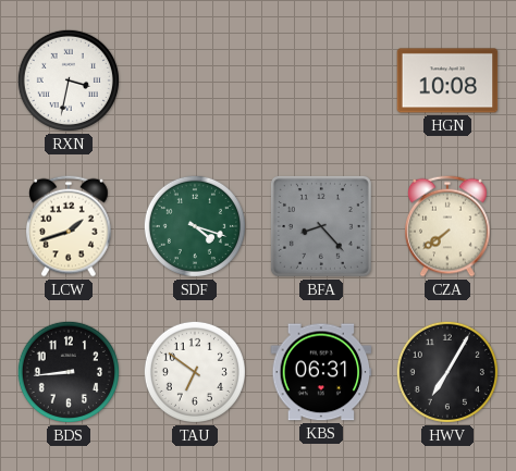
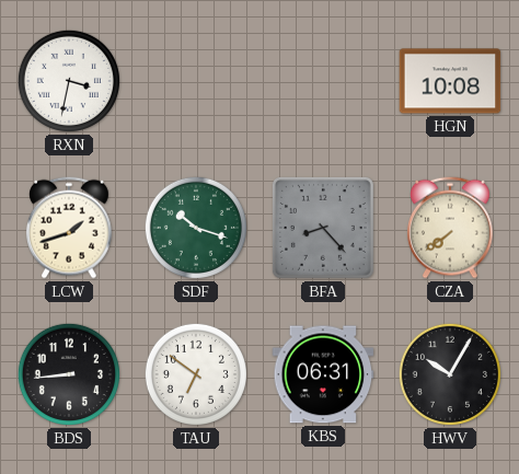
SDF: 4:18 -> 10:18
HWV: 7:05 -> 10:05
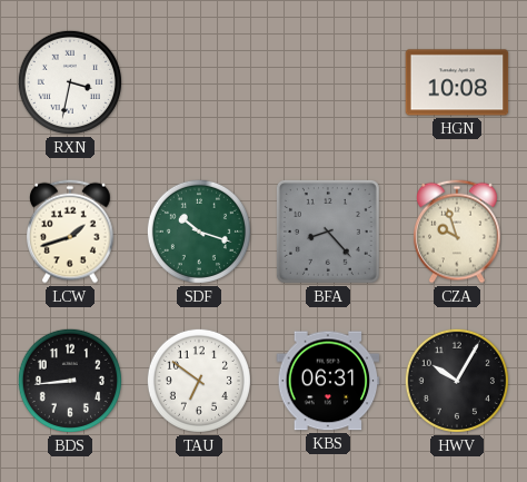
CZA: 7:39 -> 9:57
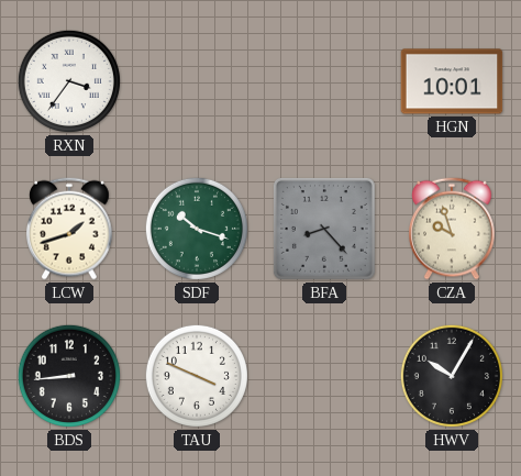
RXN: 3:32 -> 3:36
HGN: 10:08 -> 10:01
TAU: 6:51 -> 3:49
KBS: 06:31 -> none
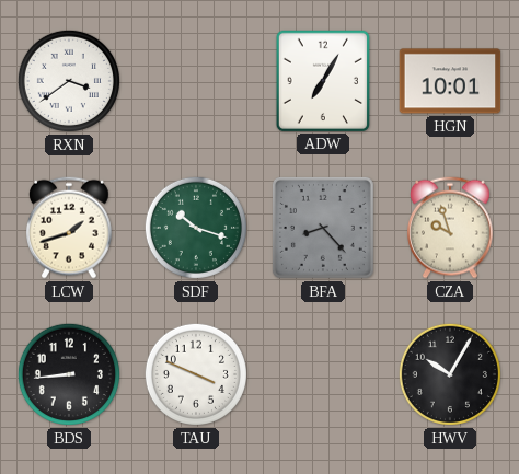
RXN: 3:36 -> 3:39
ADW: none -> 7:05
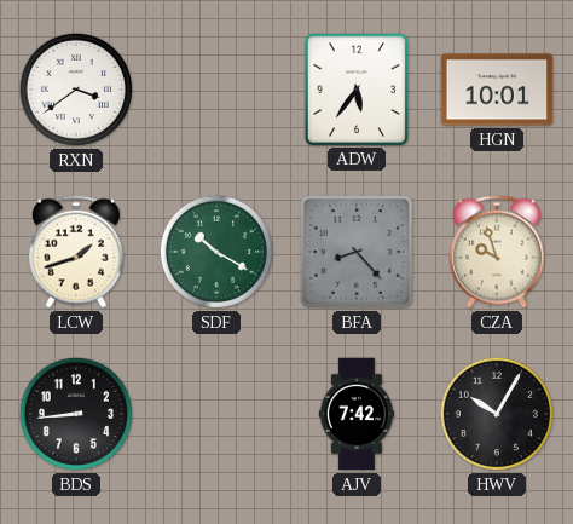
ADW: 7:05 -> 5:36
SDF: 10:18 -> 10:20
TAU: 3:49 -> none
AJV: none -> 7:42
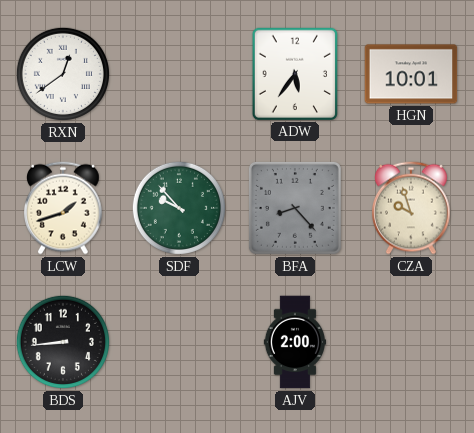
RXN: 3:39 -> 12:39
SDF: 10:20 -> 9:53
AJV: 7:42 -> 2:00
HWV: 10:05 -> none
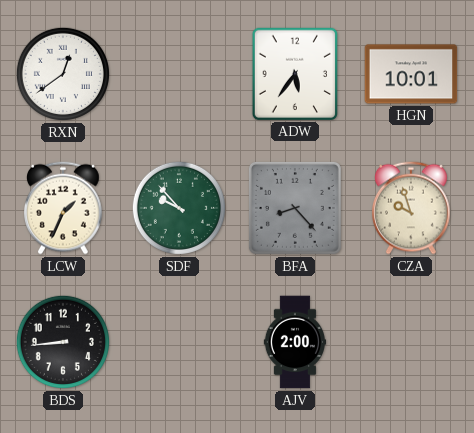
LCW: 1:42 -> 1:34
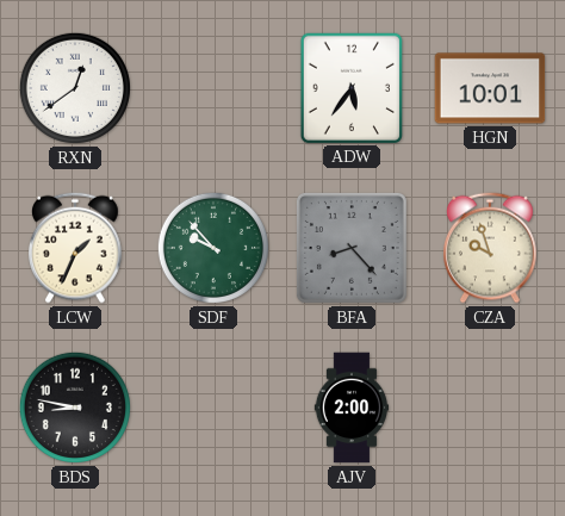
BDS: 8:44 -> 8:47
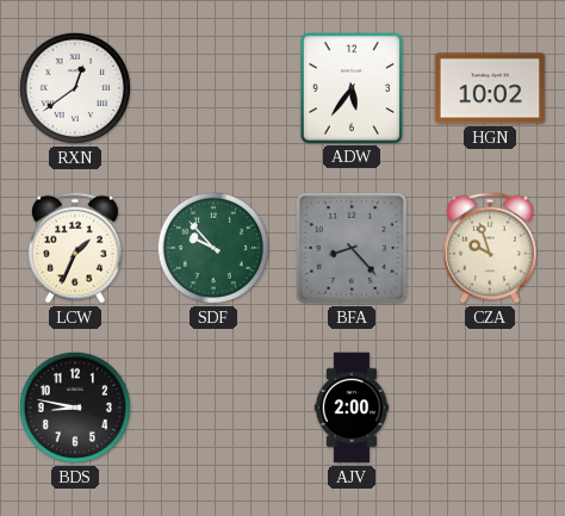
HGN: 10:01 -> 10:02
